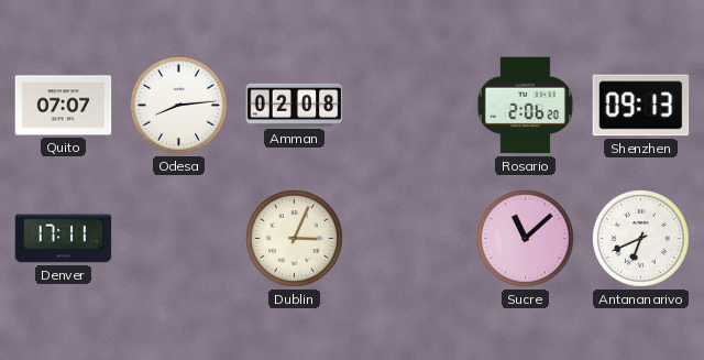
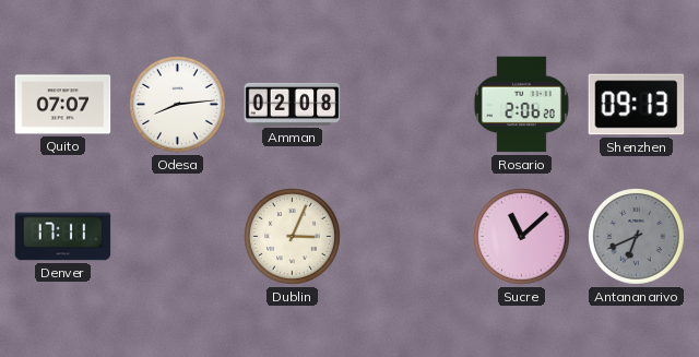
Antananarivo dial: white -> grey
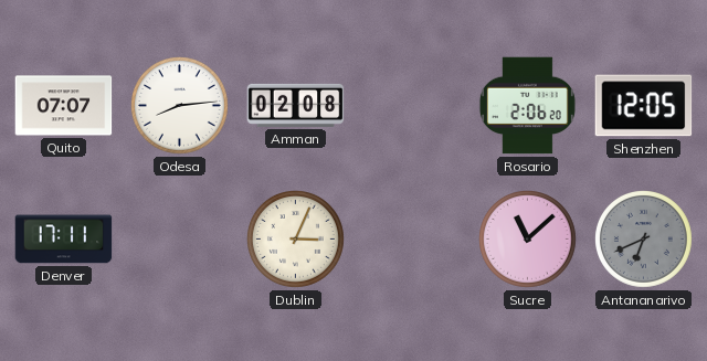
Shenzhen: 09:13 -> 12:05
